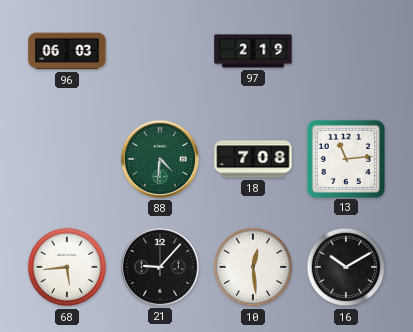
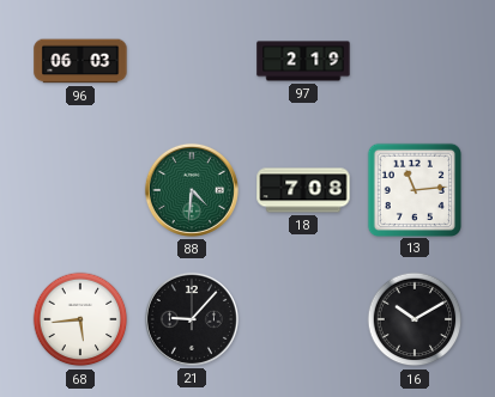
10: 12:29 -> none
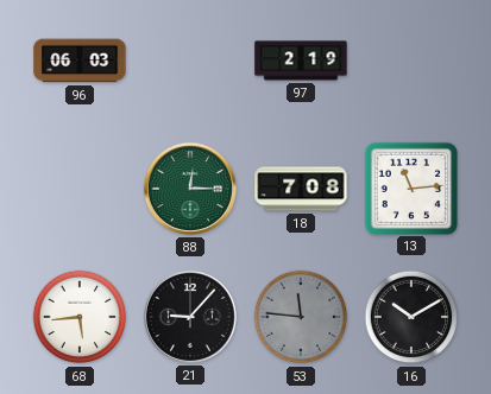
88: 4:31 -> 12:15
53: none -> 11:46
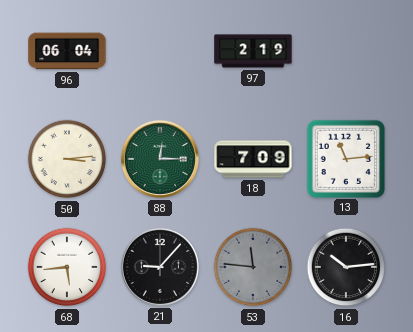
96: 06:03 -> 06:04
50: none -> 3:14
18: 7:08 -> 7:09
16: 10:10 -> 10:14
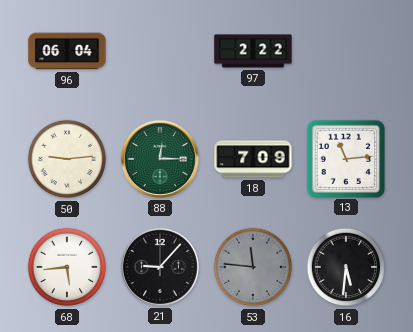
97: 2:19 -> 2:22
50: 3:14 -> 9:14
16: 10:14 -> 5:31
